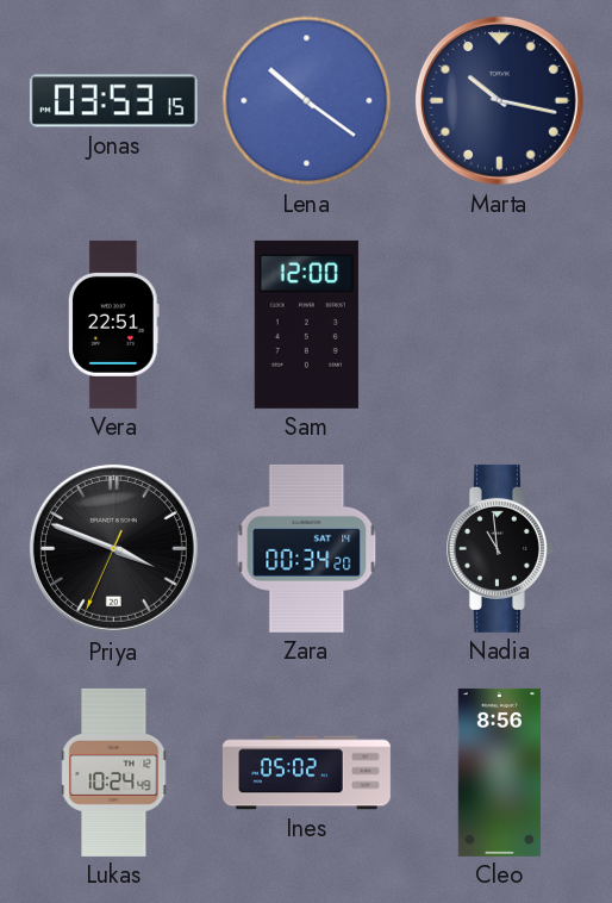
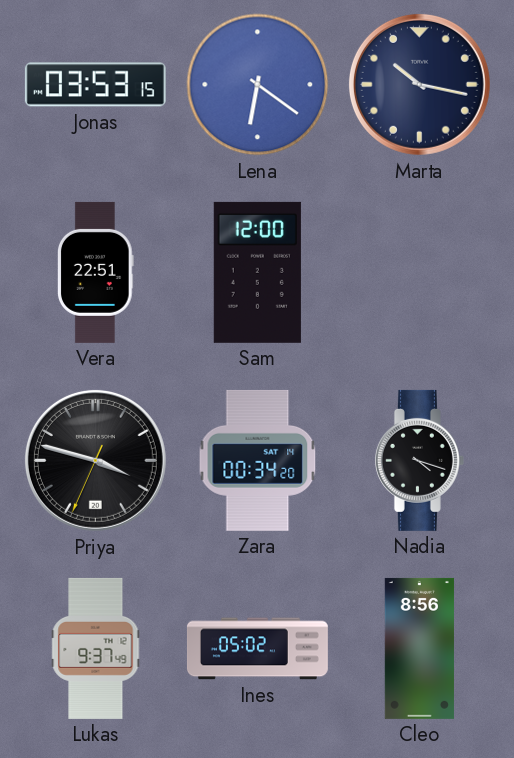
Lena: 10:21 -> 6:21
Priya: 3:48 -> 3:47
Nadia: 10:59 -> 4:18
Lukas: 10:24 -> 9:37
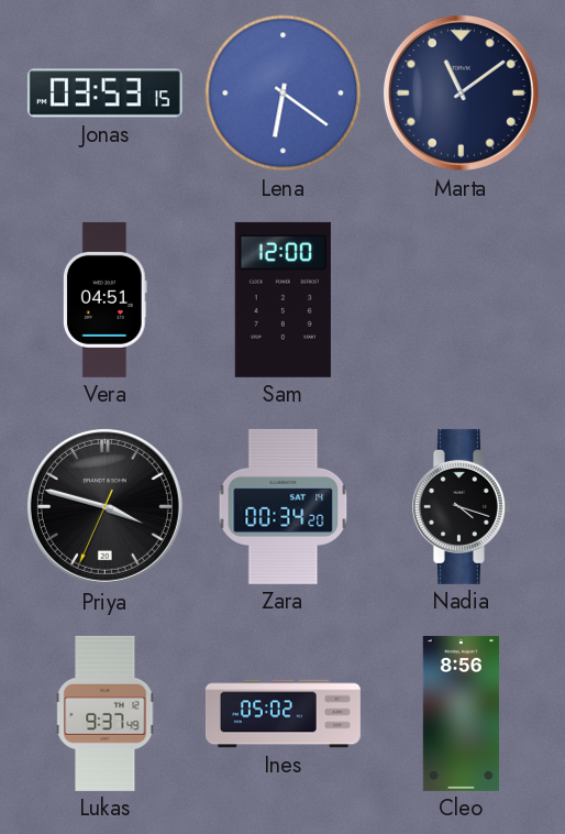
Marta: 10:17 -> 11:09
Vera: 22:51 -> 04:51
